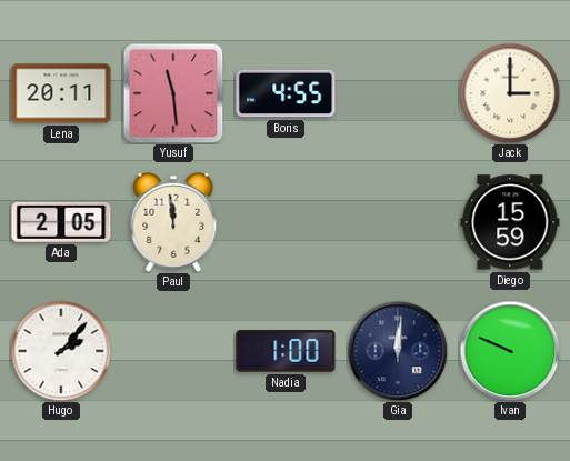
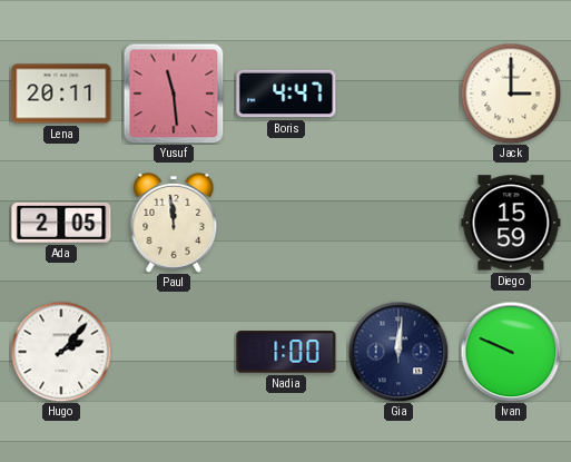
Boris: 4:55 -> 4:47
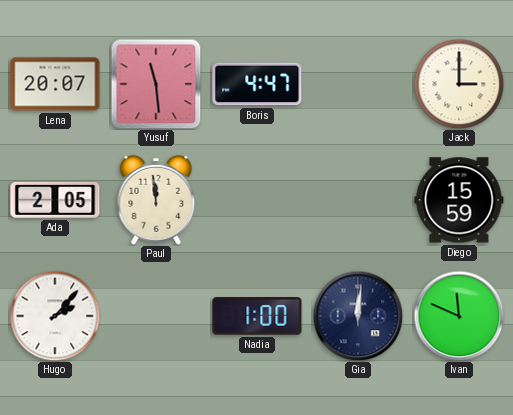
Lena: 20:11 -> 20:07
Ivan: 9:49 -> 11:49
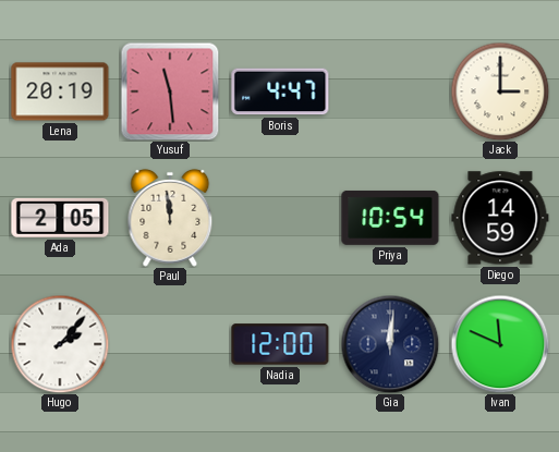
Lena: 20:07 -> 20:19
Priya: none -> 10:54
Diego: 15:59 -> 14:59
Nadia: 1:00 -> 12:00
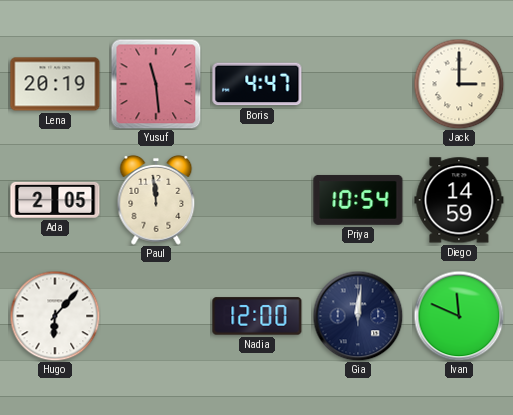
Hugo: 2:07 -> 6:07
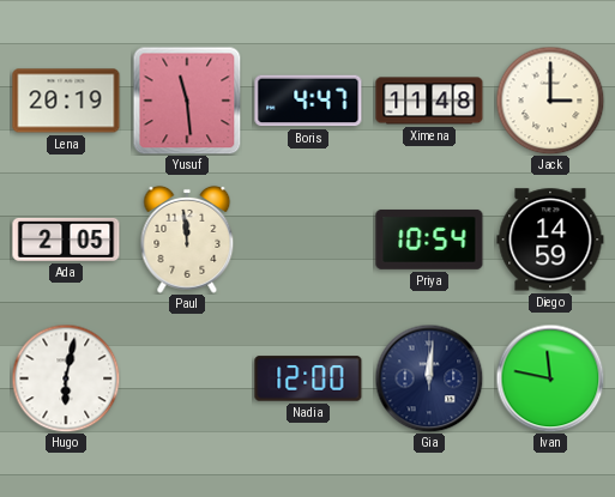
Ximena: none -> 11:48
Hugo: 6:07 -> 6:02
Ivan: 11:49 -> 11:47
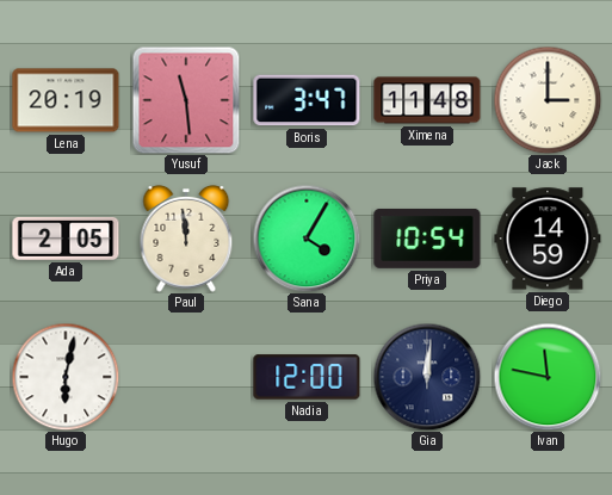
Boris: 4:47 -> 3:47
Sana: none -> 4:05
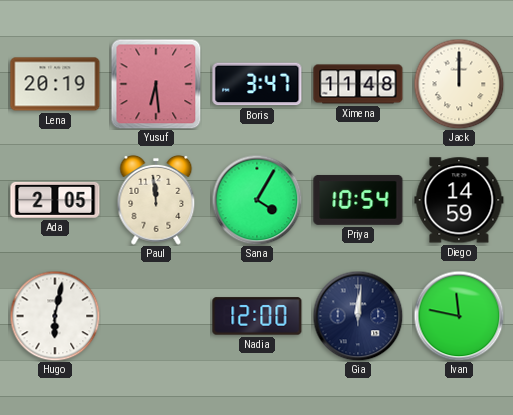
Yusuf: 11:29 -> 6:29
Jack: 3:00 -> 12:00
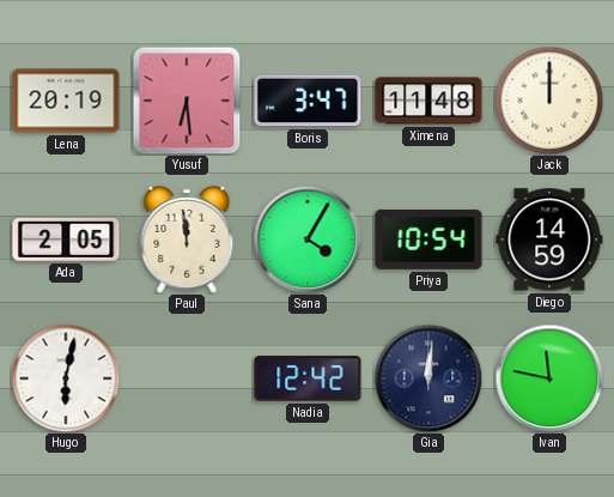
Nadia: 12:00 -> 12:42
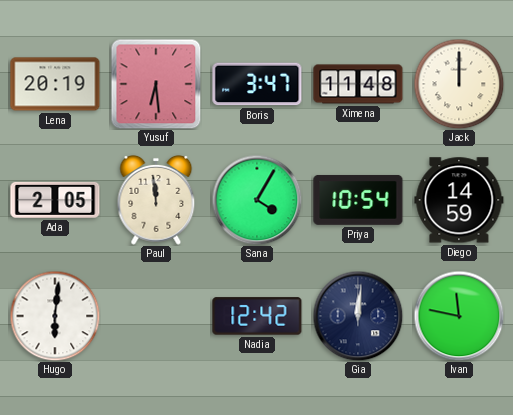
Hugo: 6:02 -> 6:01
